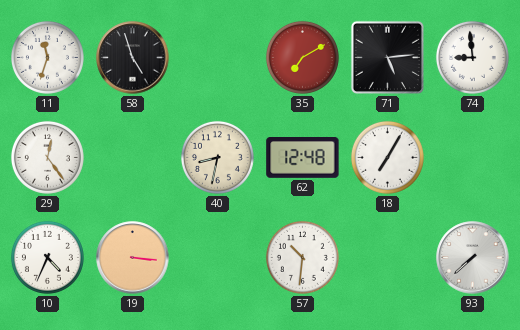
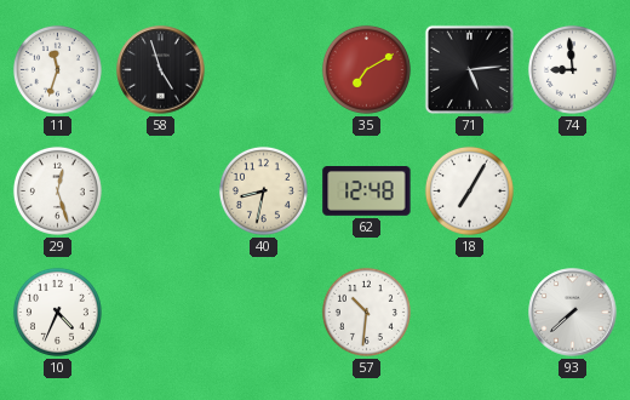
29: 12:24 -> 12:27
19: 3:16 -> none
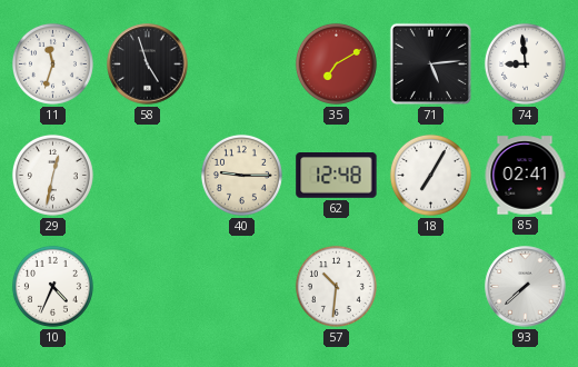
29: 12:27 -> 12:32
40: 8:32 -> 9:15
85: none -> 02:41
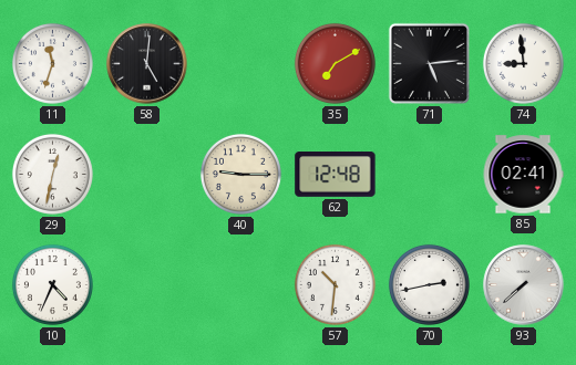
58: 4:57 -> 5:01
18: 7:05 -> none
70: none -> 2:43
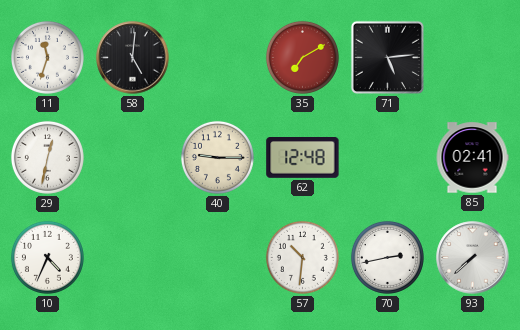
74: 8:59 -> none
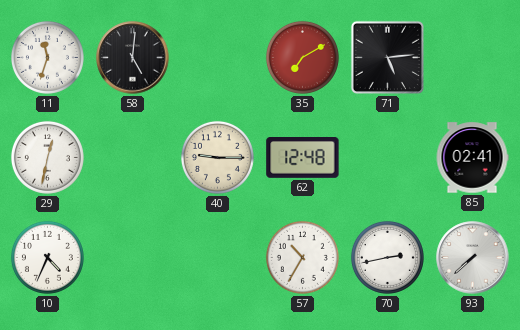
57: 10:31 -> 10:35
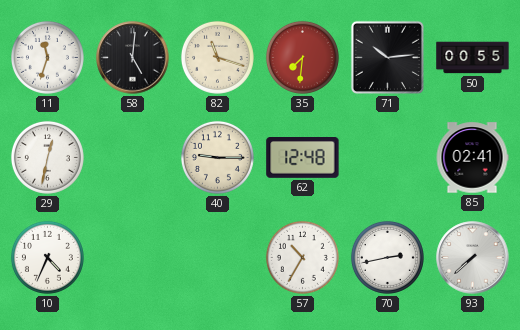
82: none -> 11:18
35: 7:10 -> 7:31
71: 5:14 -> 10:14
50: none -> 00:55
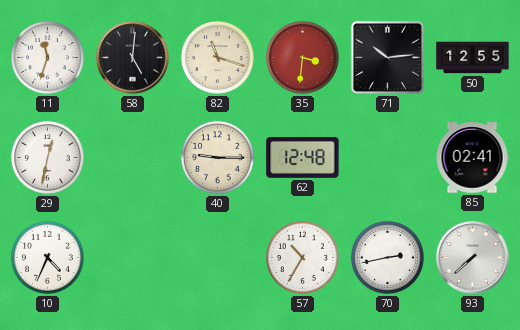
35: 7:31 -> 3:31
50: 00:55 -> 12:55
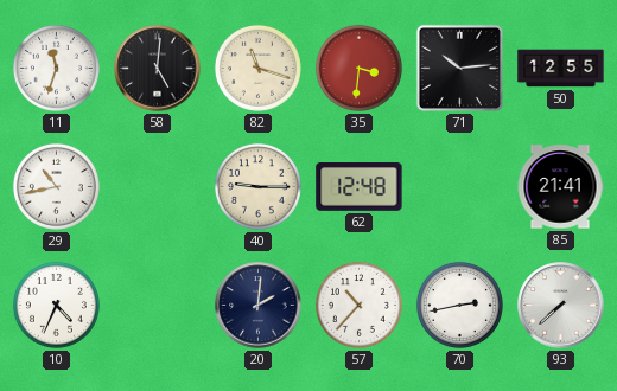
29: 12:32 -> 10:43
85: 02:41 -> 21:41
20: none -> 2:01
57: 10:35 -> 10:37
